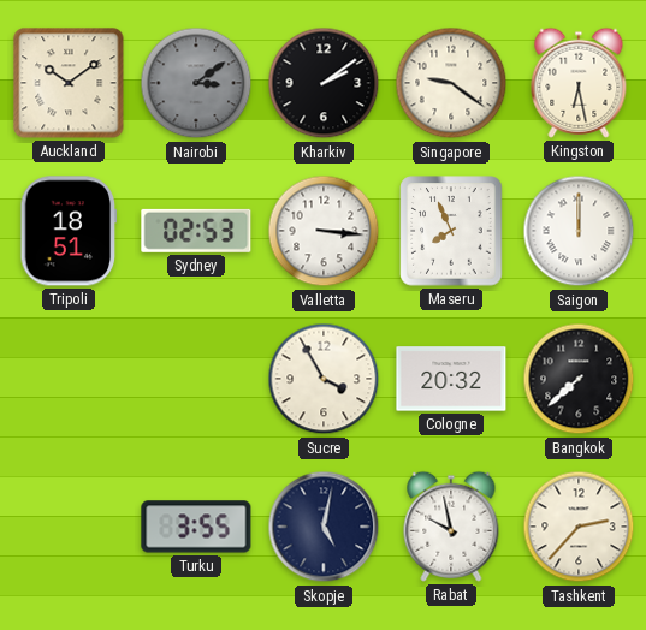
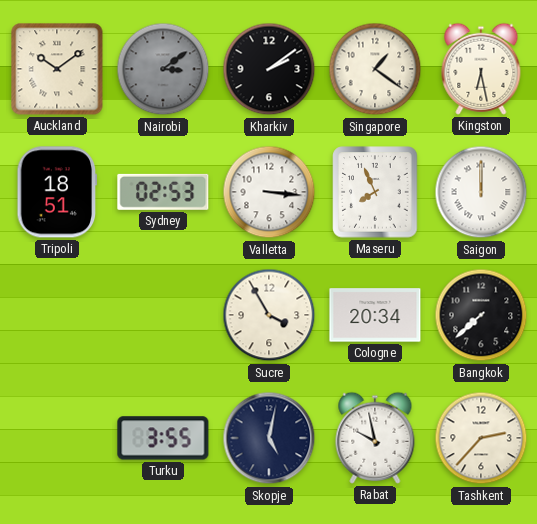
Singapore: 9:21 -> 1:21
Cologne: 20:32 -> 20:34
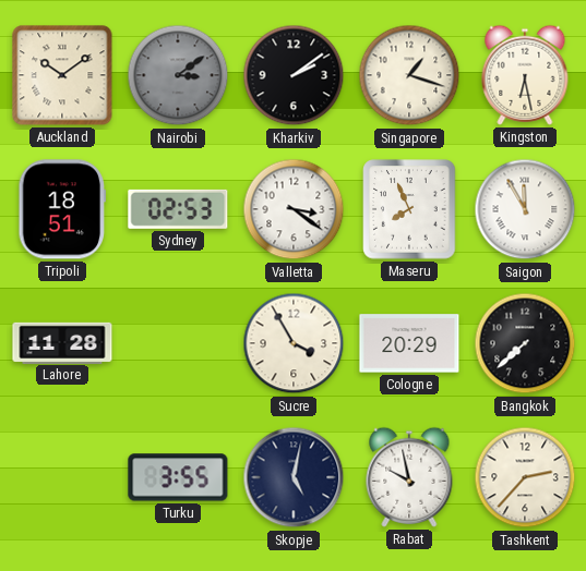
Singapore: 1:21 -> 1:18
Valletta: 3:16 -> 3:21
Saigon: 12:00 -> 11:55
Lahore: none -> 11:28
Cologne: 20:34 -> 20:29
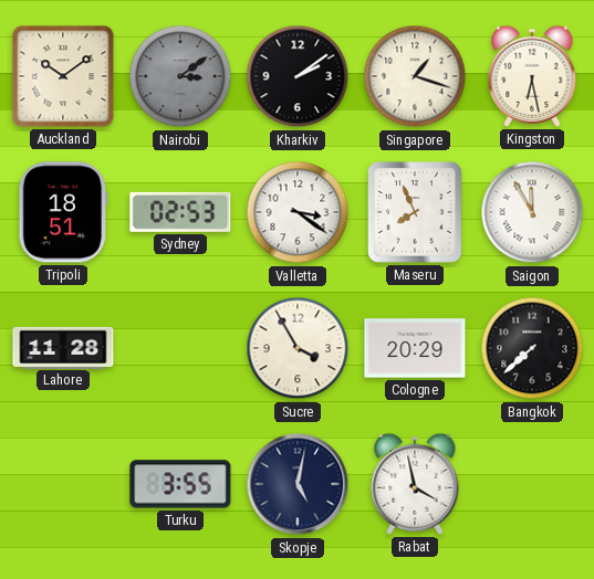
Rabat: 9:58 -> 3:58
Tashkent: 2:37 -> none
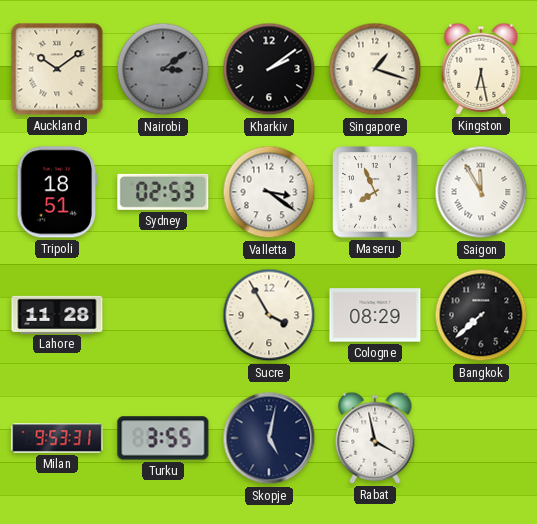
Cologne: 20:29 -> 08:29
Milan: none -> 9:53
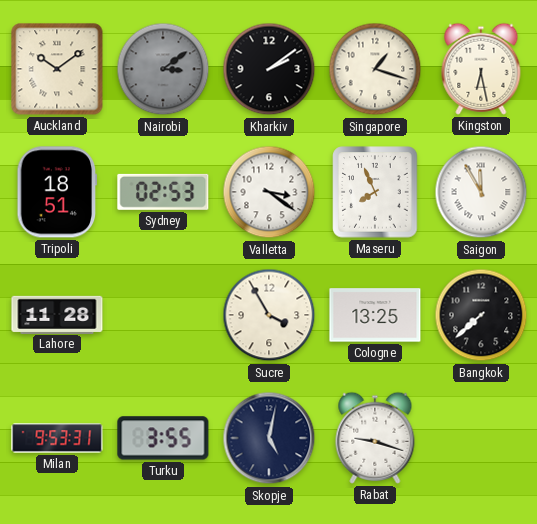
Cologne: 08:29 -> 13:25
Rabat: 3:58 -> 9:18
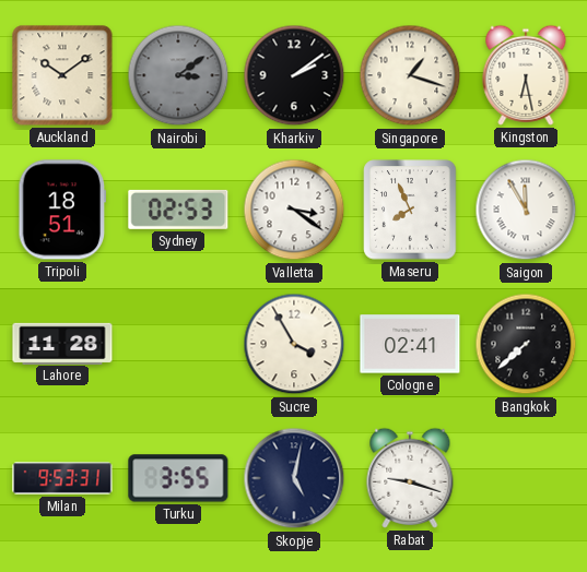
Cologne: 13:25 -> 02:41
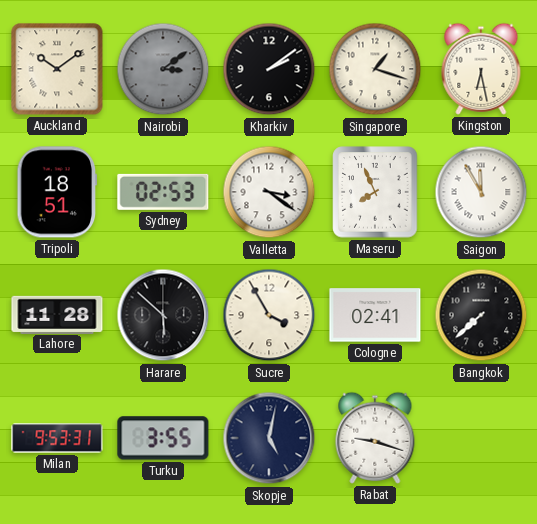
Harare: none -> 5:52
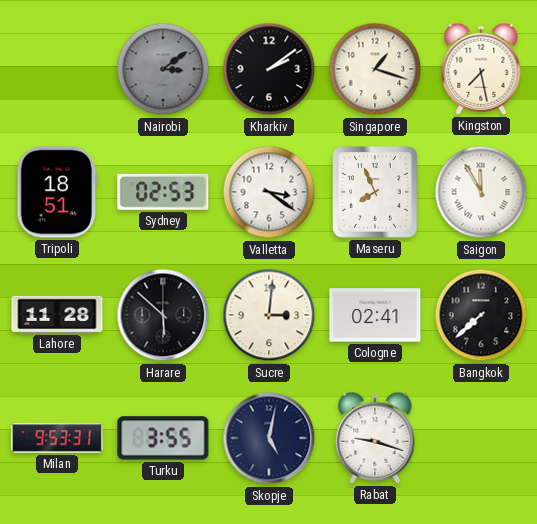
Auckland: 10:09 -> none
Kingston: 6:28 -> 7:28
Sucre: 3:55 -> 3:01
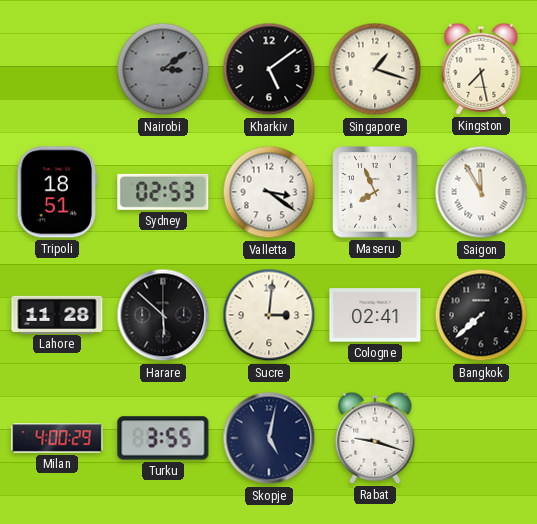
Kharkiv: 2:09 -> 5:09
Milan: 9:53 -> 4:00
